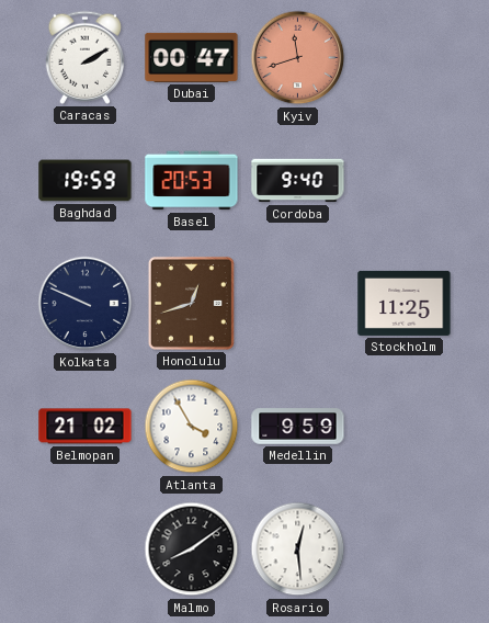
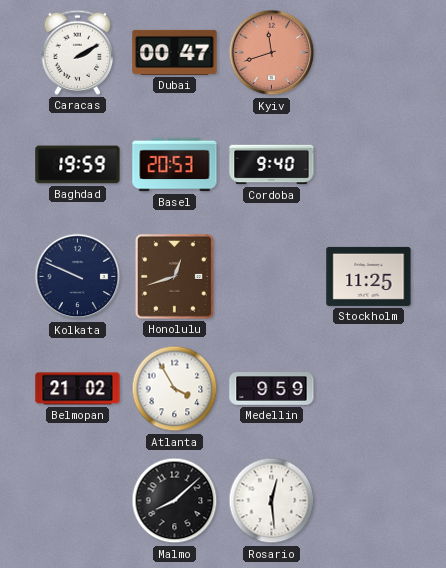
Malmo: 8:09 -> 8:08
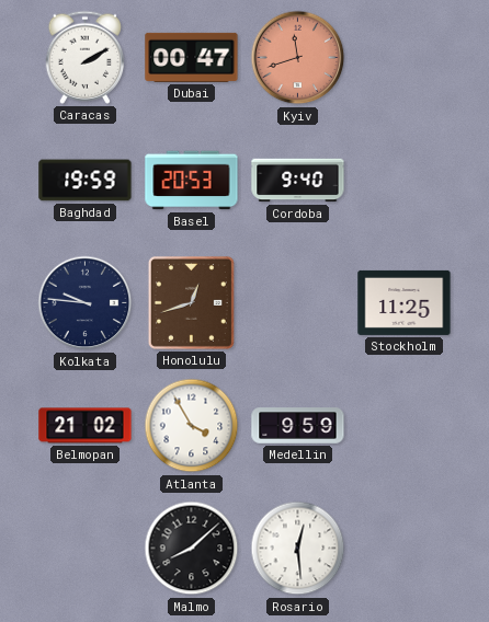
Kolkata: 9:49 -> 9:46
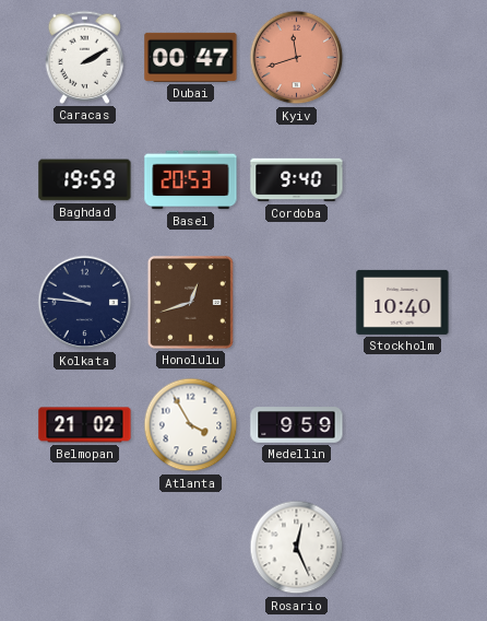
Stockholm: 11:25 -> 10:40
Malmo: 8:08 -> none
Rosario: 12:29 -> 12:26
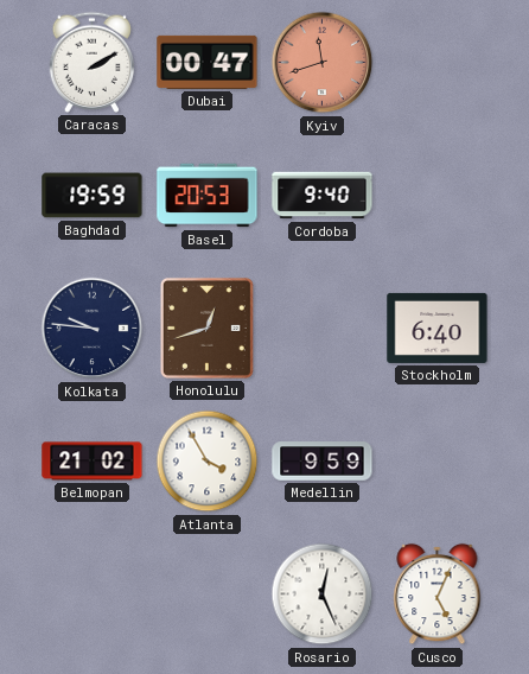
Stockholm: 10:40 -> 6:40
Cusco: none -> 5:04
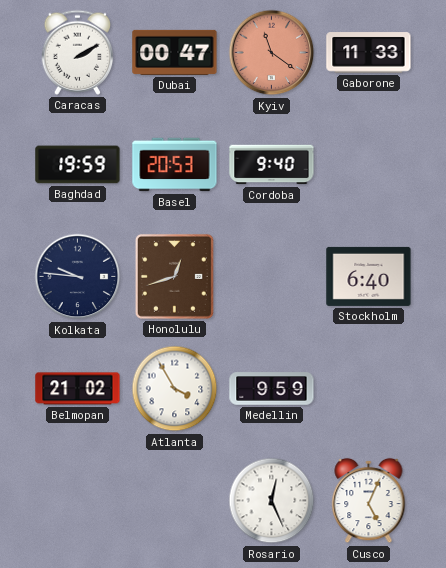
Kyiv: 11:42 -> 11:21
Gaborone: none -> 11:33
